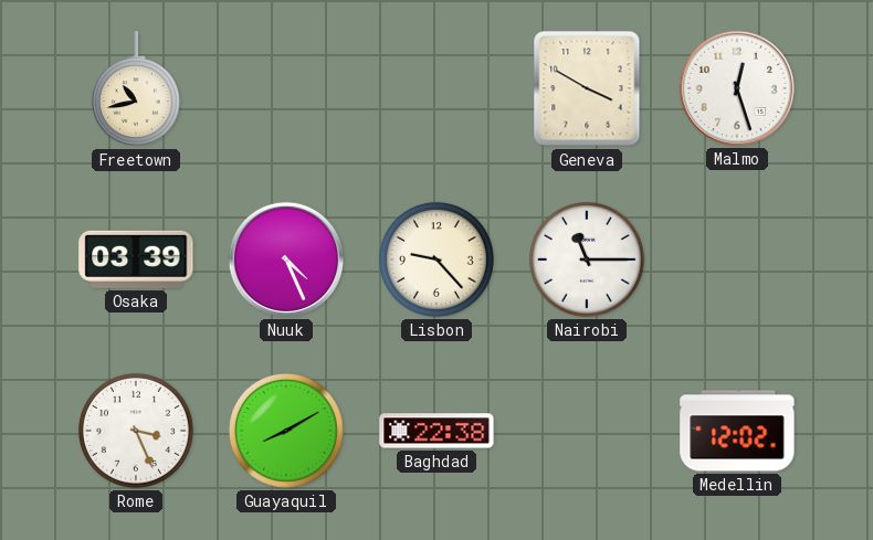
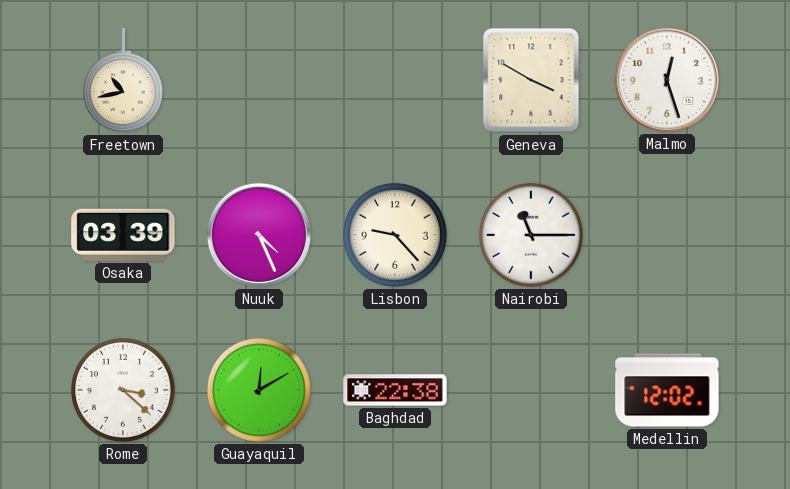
Rome: 3:26 -> 3:22
Guayaquil: 8:10 -> 12:10
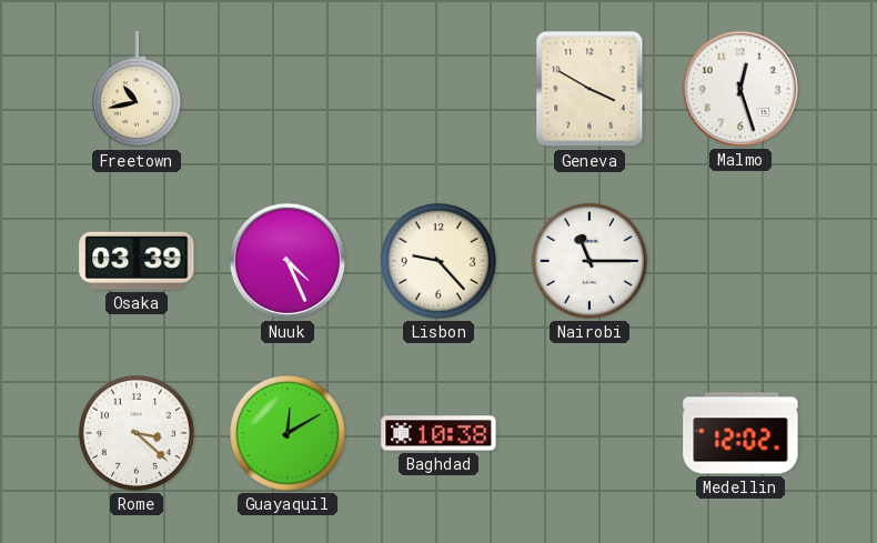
Baghdad: 22:38 -> 10:38
